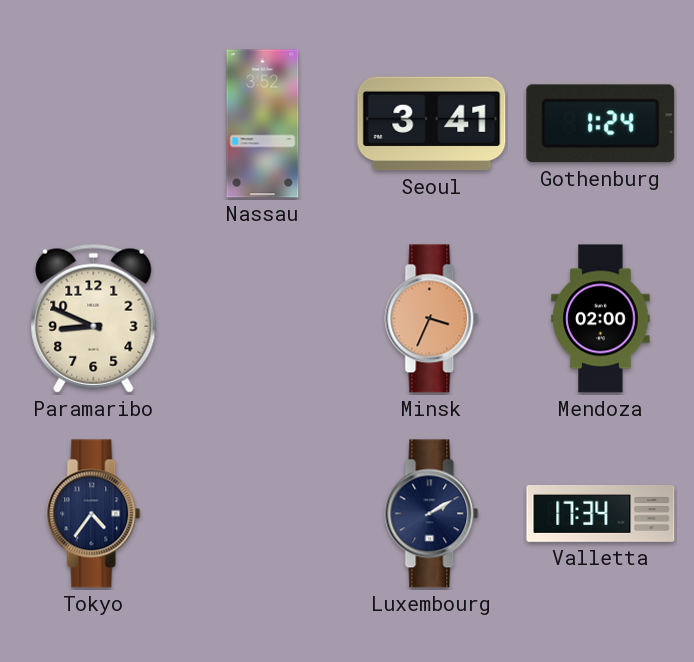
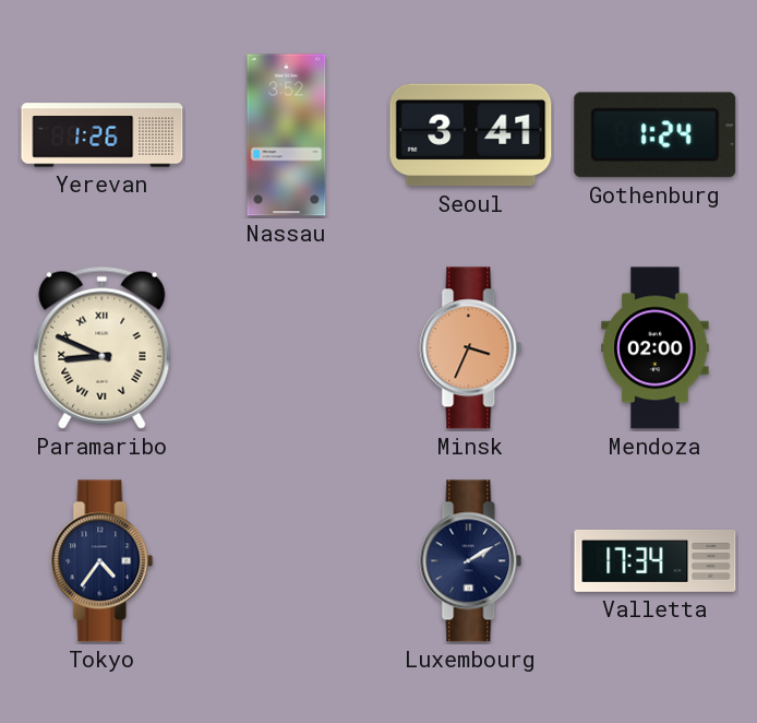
Yerevan: none -> 1:26
Paramaribo numerals: Arabic -> Roman
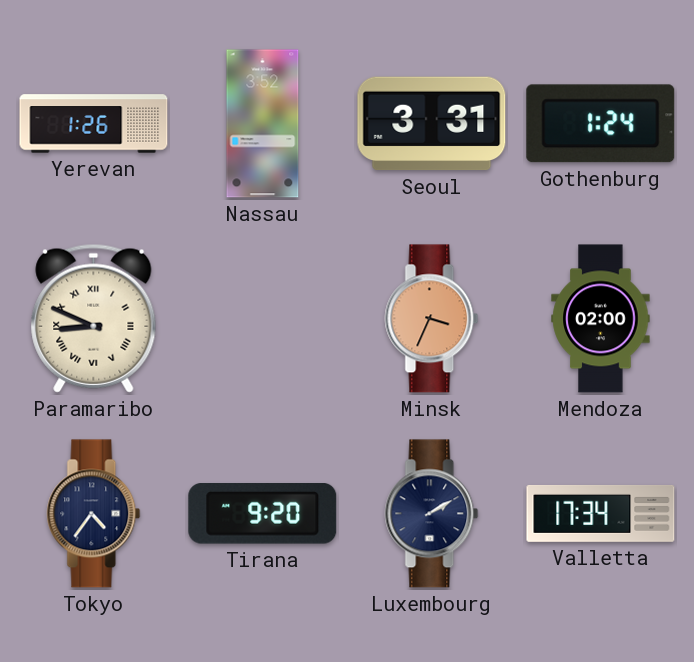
Seoul: 3:41 -> 3:31
Tirana: none -> 9:20
